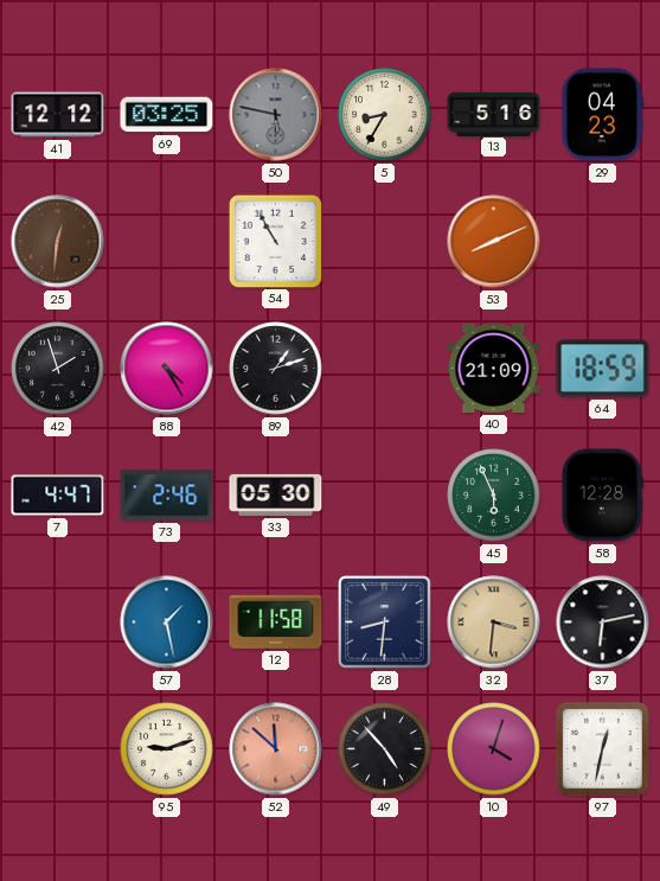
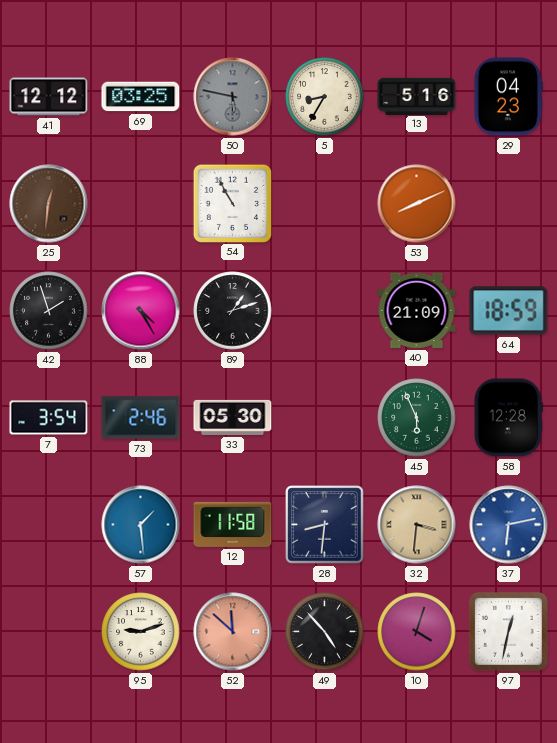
7: 4:47 -> 3:54
57: 1:28 -> 1:29
37 dial: black -> blue
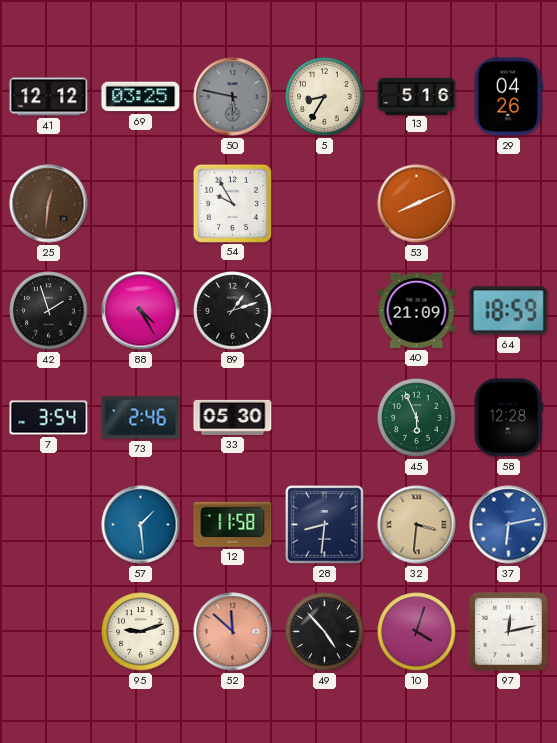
29: 04:23 -> 04:26
54: 10:55 -> 9:55
97: 12:32 -> 12:13
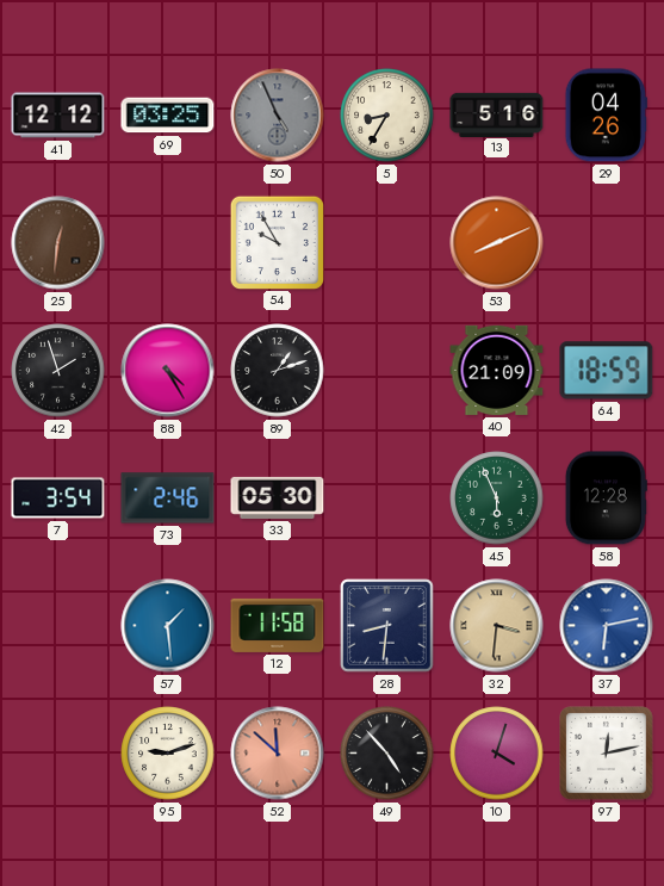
50: 5:47 -> 4:56
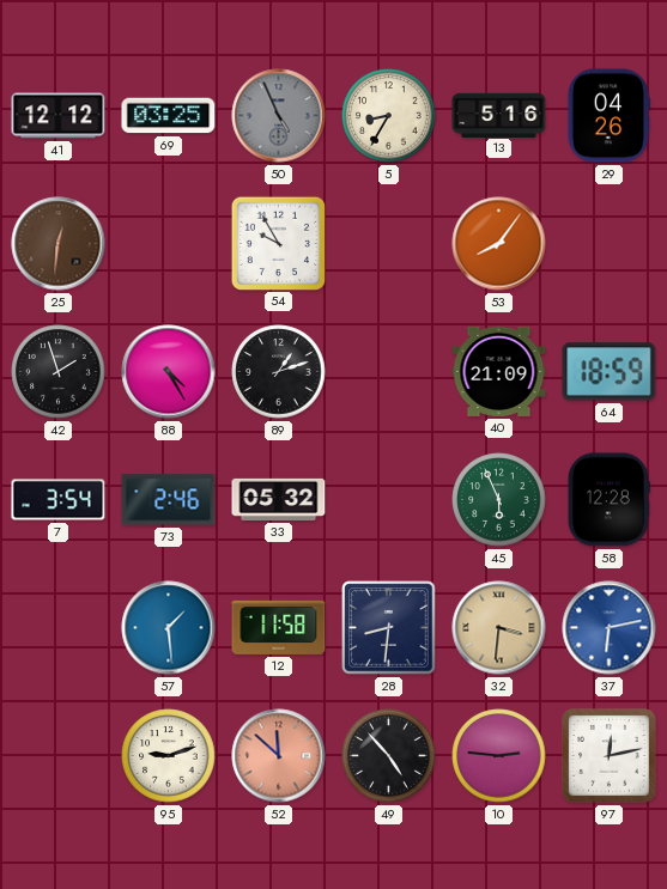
53: 8:11 -> 8:06
33: 05:30 -> 05:32
10: 4:03 -> 2:46
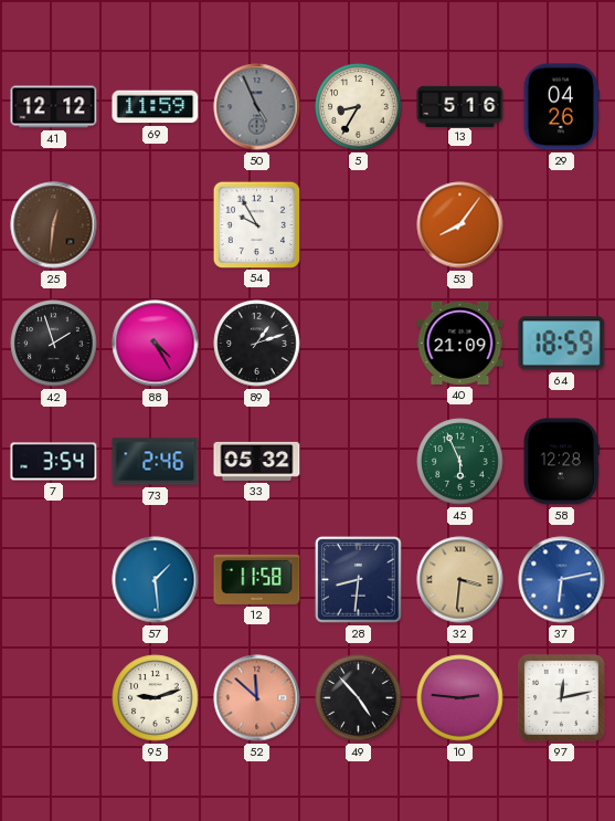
69: 03:25 -> 11:59
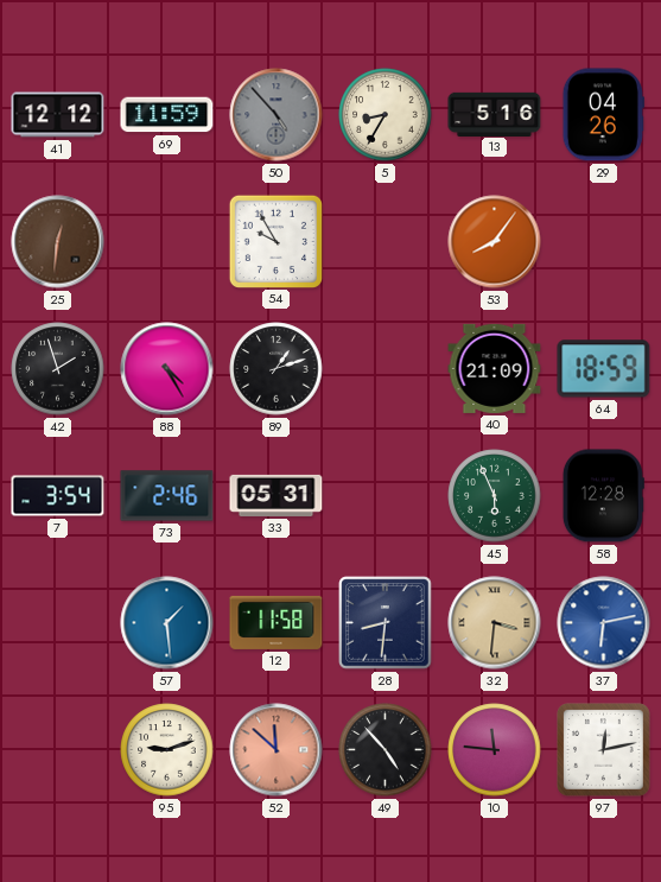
50: 4:56 -> 4:53
33: 05:32 -> 05:31
10: 2:46 -> 11:46
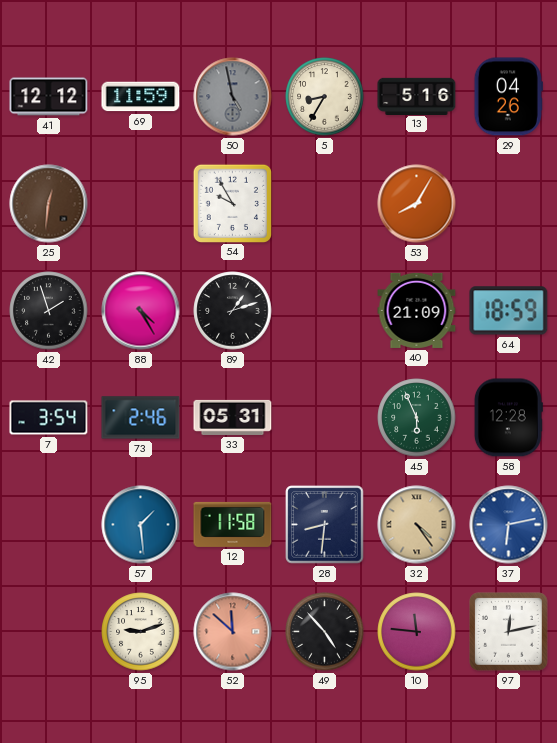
50: 4:53 -> 4:58
53: 8:06 -> 8:05
32: 3:31 -> 4:24
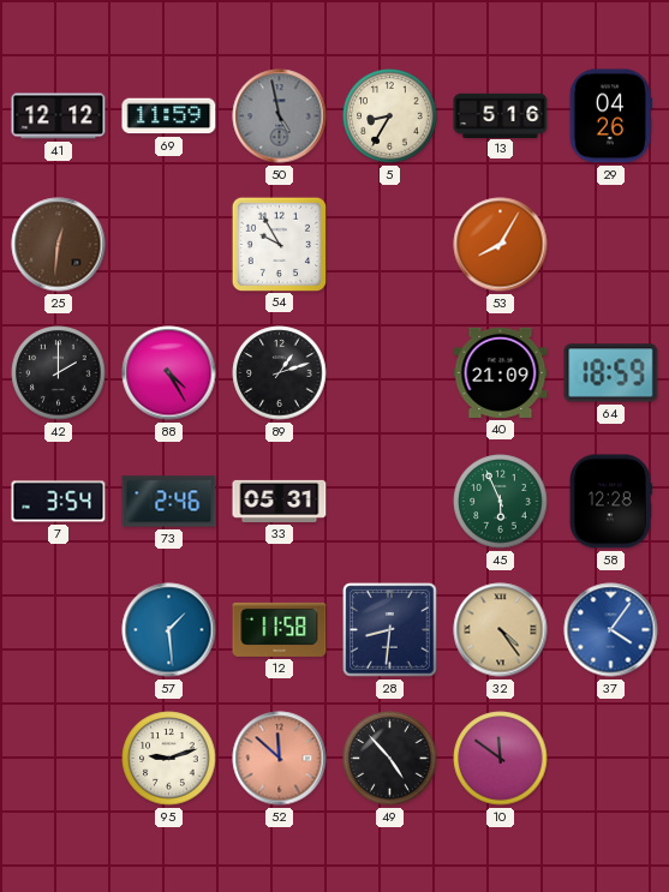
42: 1:57 -> 2:00
37: 6:13 -> 4:06
10: 11:46 -> 11:51
97: 12:13 -> none
